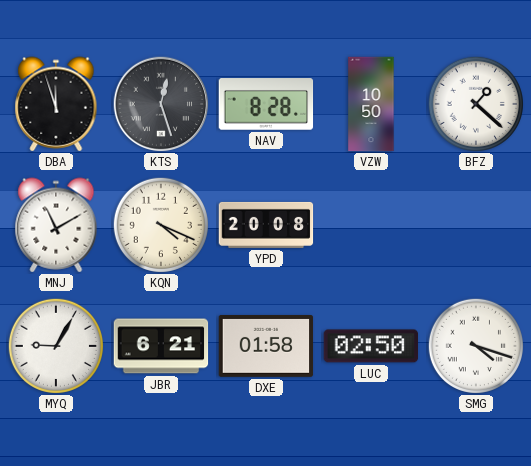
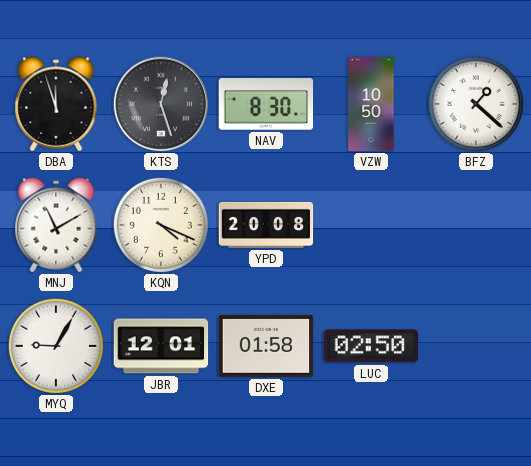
NAV: 8:28 -> 8:30
JBR: 6:21 -> 12:01
SMG: 4:18 -> none
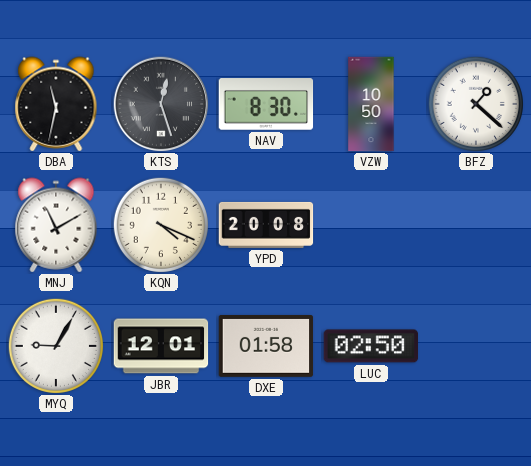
DBA: 11:57 -> 11:32
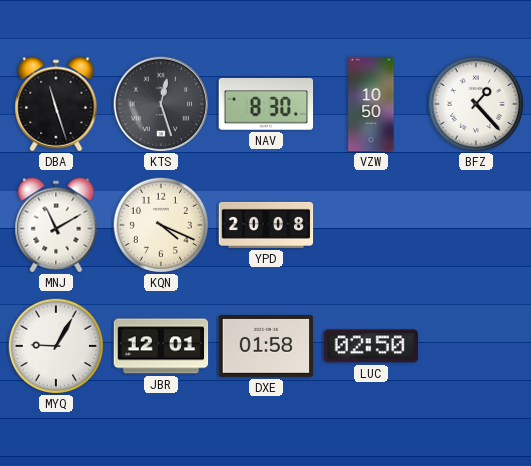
DBA: 11:32 -> 11:27
BFZ: 1:22 -> 1:23
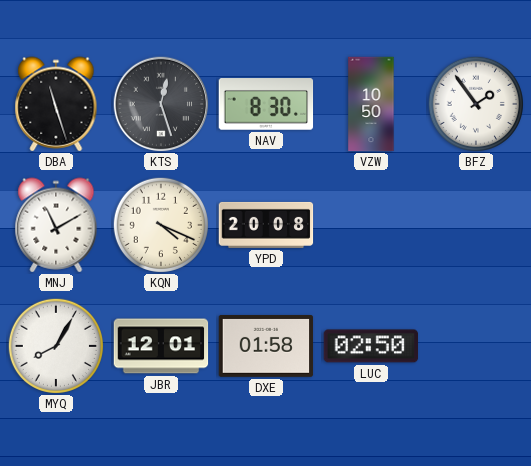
BFZ: 1:23 -> 1:54
MYQ: 9:05 -> 8:05
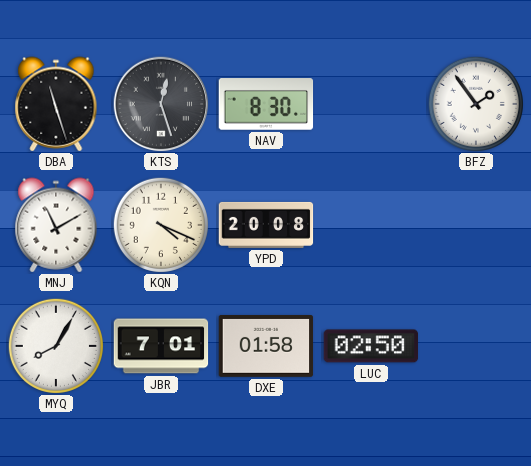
VZW: 10:50 -> none
JBR: 12:01 -> 7:01
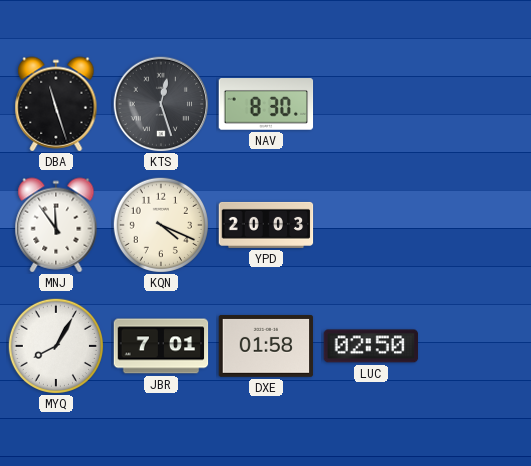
BFZ: 1:54 -> none
MNJ: 11:10 -> 11:54
YPD: 20:08 -> 20:03
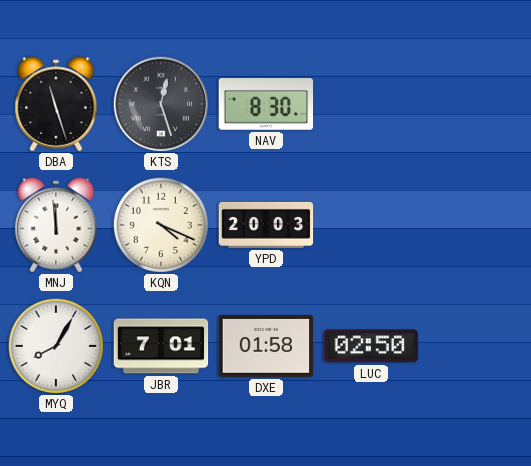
MNJ: 11:54 -> 11:59
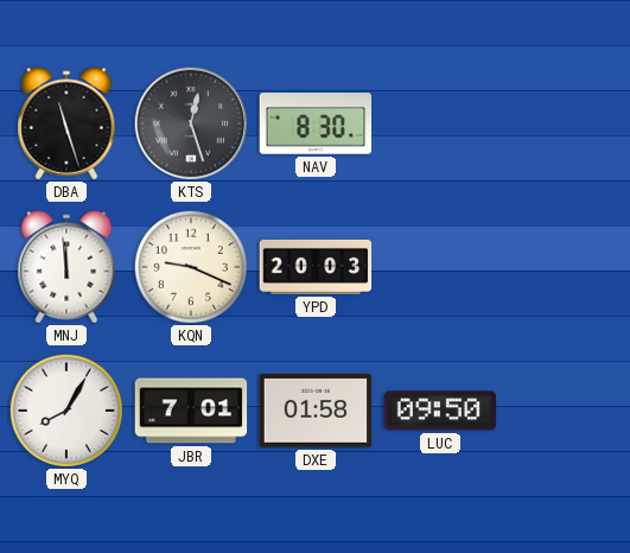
KQN: 4:19 -> 9:19
LUC: 02:50 -> 09:50
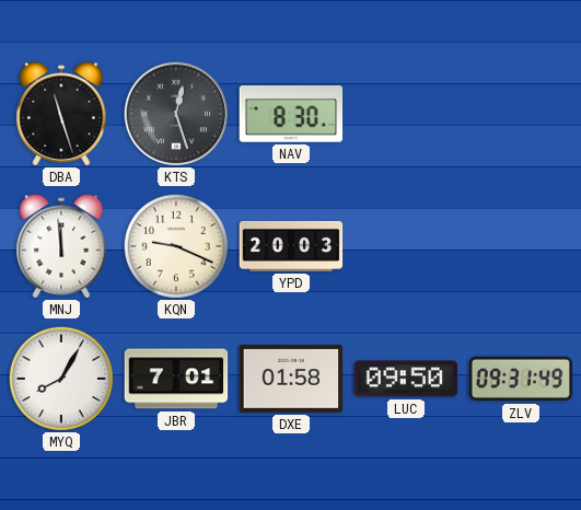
ZLV: none -> 09:31
